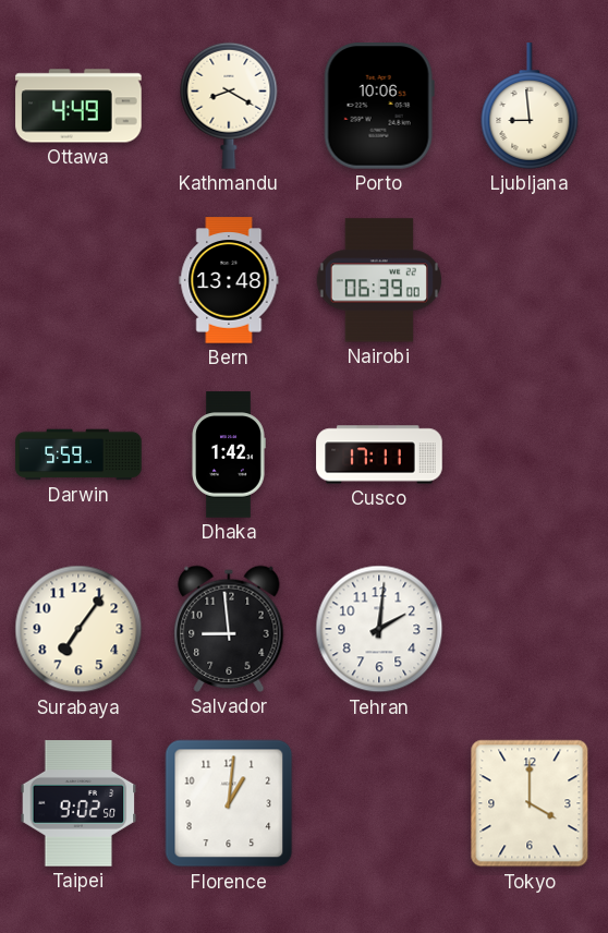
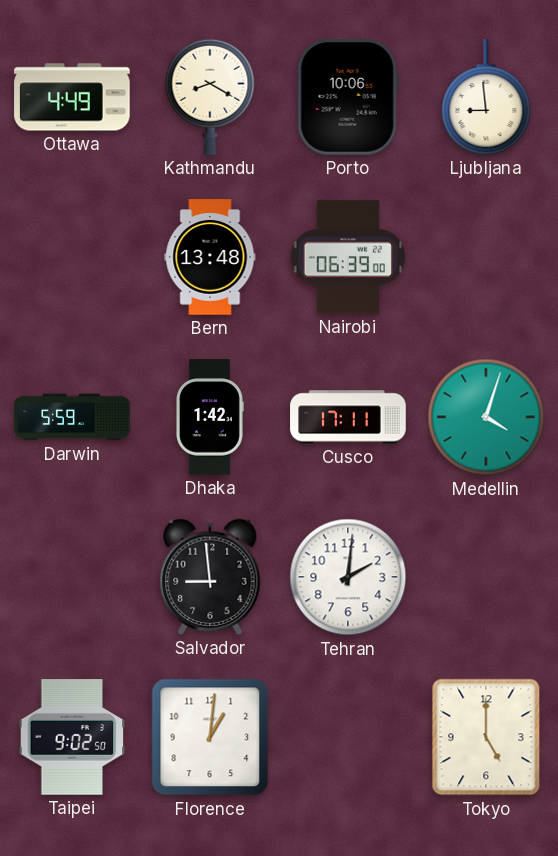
Medellin: none -> 4:03
Surabaya: 7:06 -> none
Tokyo: 4:00 -> 5:00
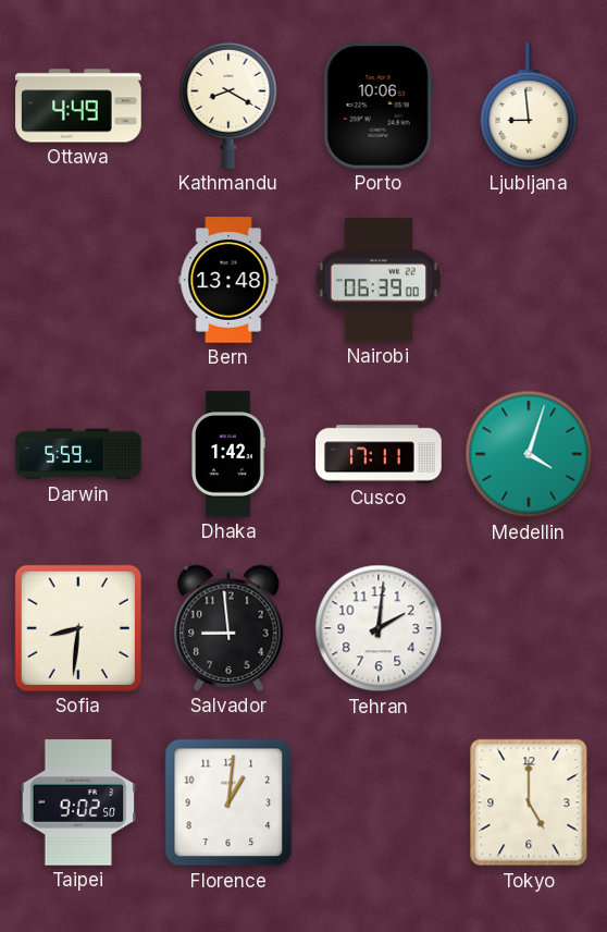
Sofia: none -> 8:31
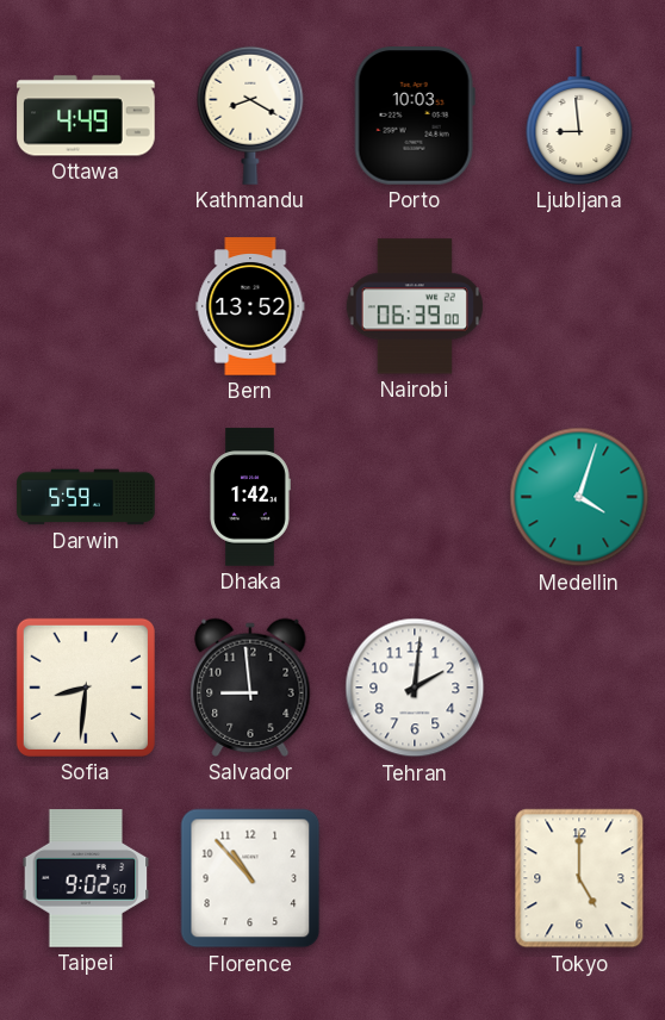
Porto: 10:06 -> 10:03
Bern: 13:48 -> 13:52
Cusco: 17:11 -> none
Florence: 1:01 -> 10:53
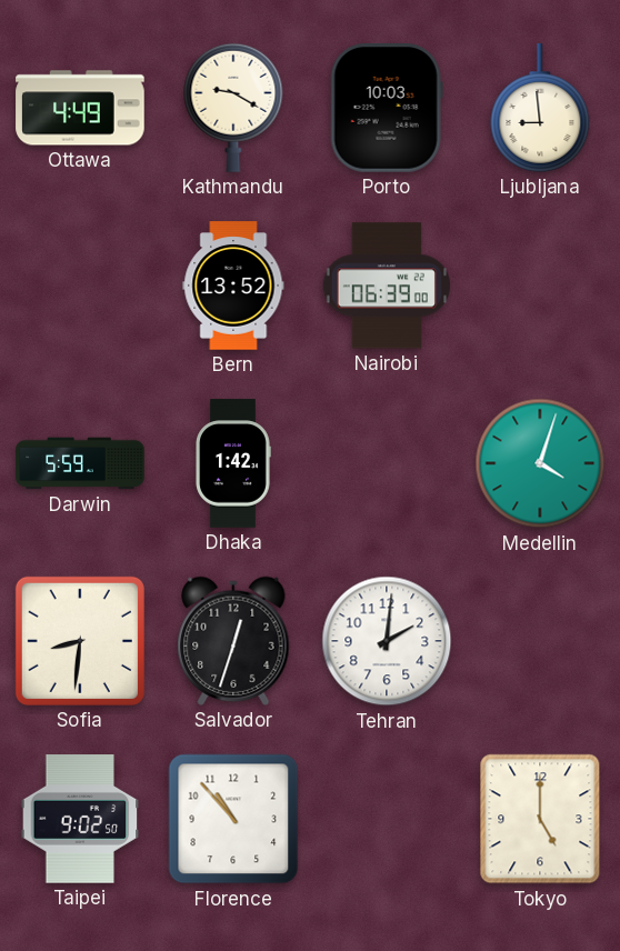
Kathmandu: 8:20 -> 9:20
Salvador: 8:59 -> 12:33
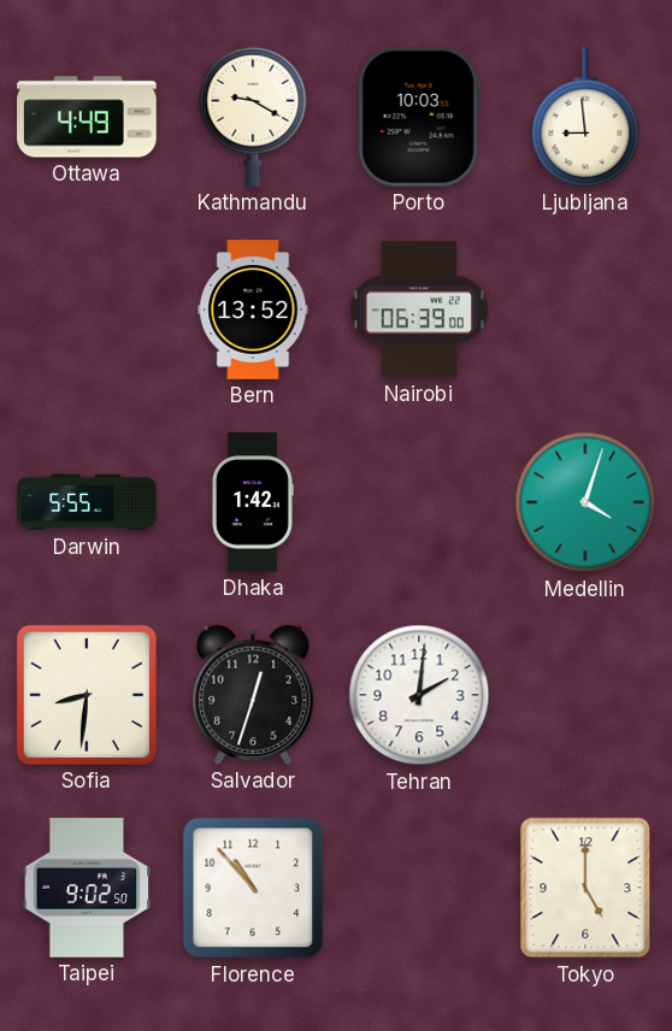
Darwin: 5:59 -> 5:55
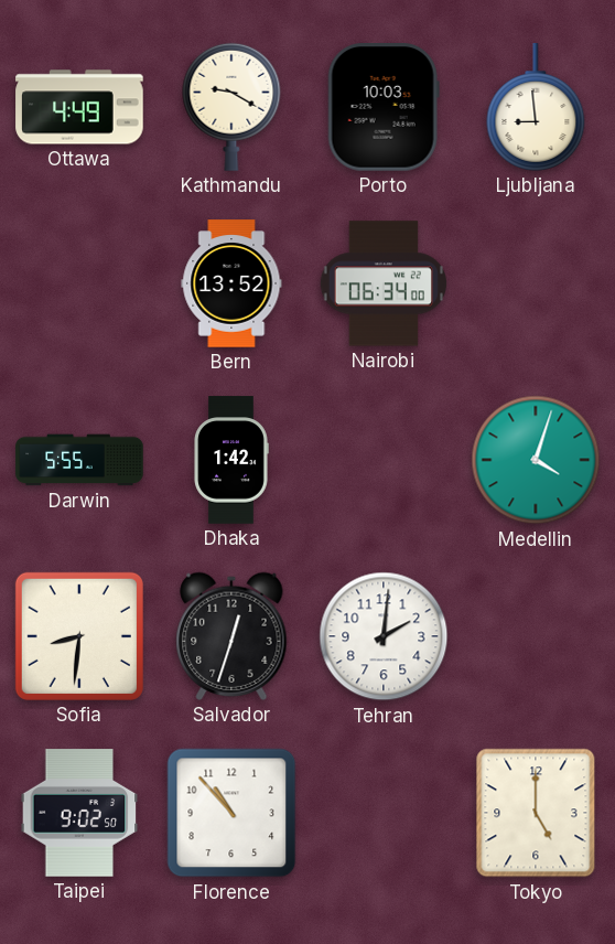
Nairobi: 06:39 -> 06:34
